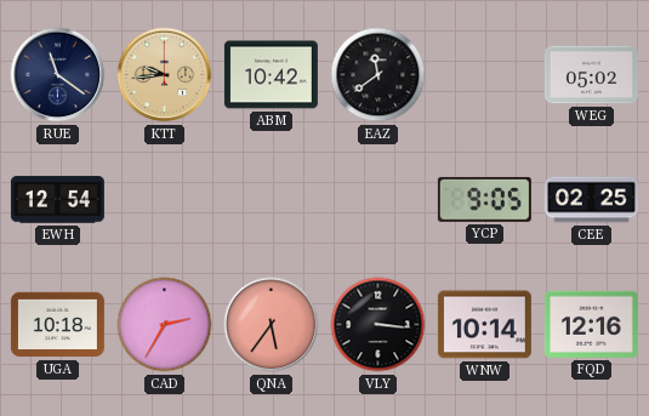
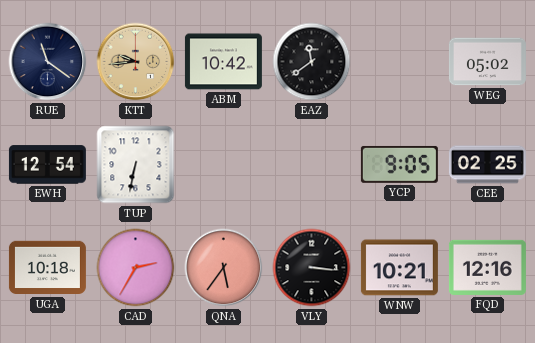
TUP: none -> 6:32
WNW: 10:14 -> 10:21
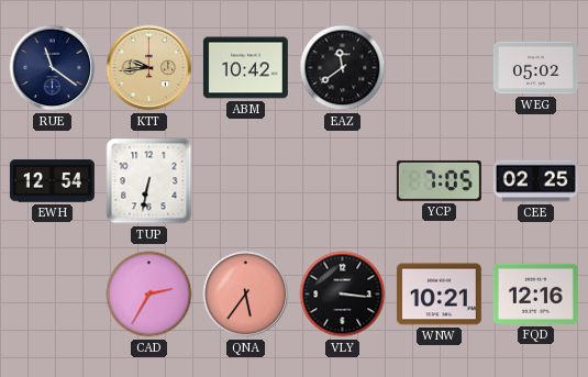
YCP: 9:05 -> 7:05
UGA: 10:18 -> none
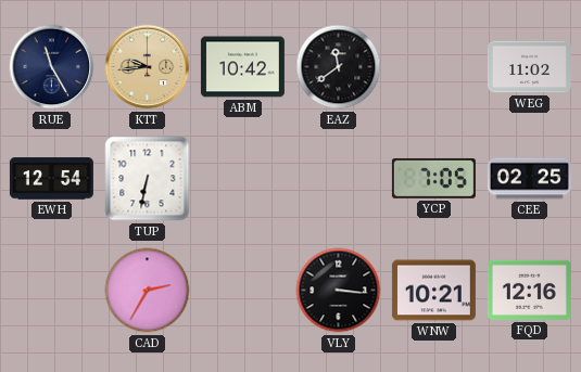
RUE: 11:21 -> 11:25
WEG: 05:02 -> 11:02
QNA: 5:36 -> none
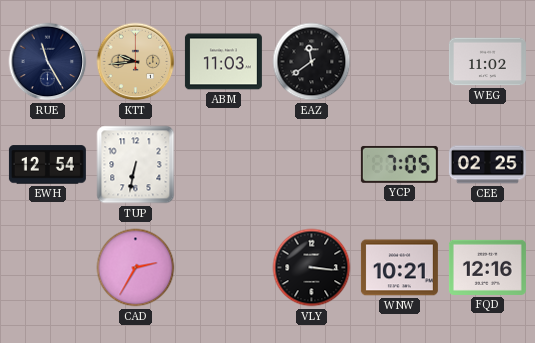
ABM: 10:42 -> 11:03
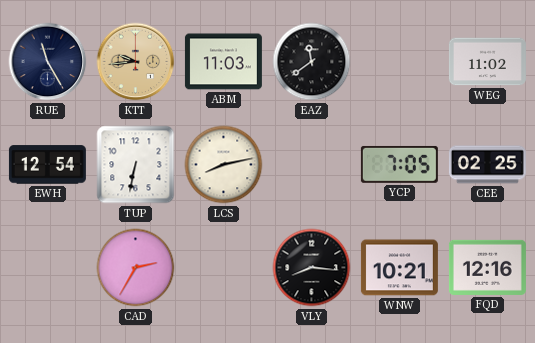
LCS: none -> 8:13
VLY: 3:16 -> 8:16
